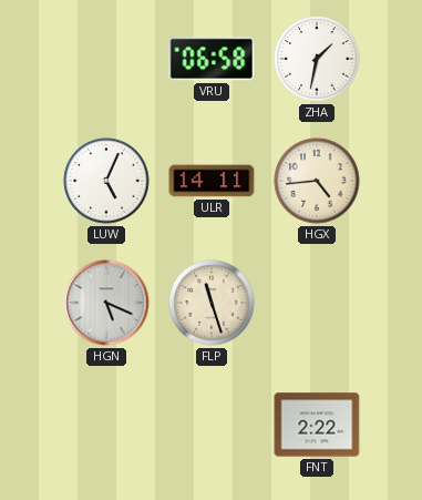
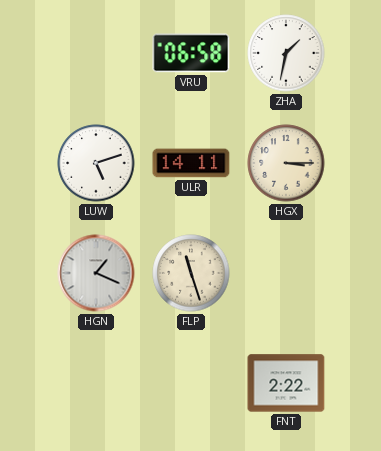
LUW: 5:04 -> 5:12
HGX: 4:44 -> 3:15
HGN: 5:19 -> 1:19
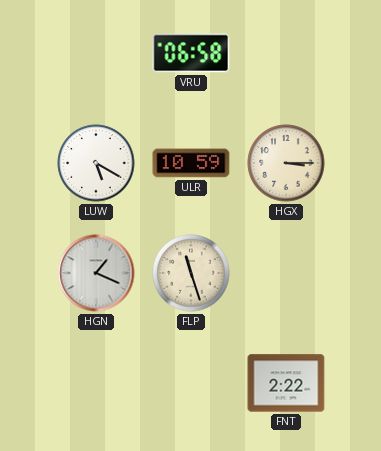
ZHA: 1:32 -> none
LUW: 5:12 -> 5:20
ULR: 14:11 -> 10:59
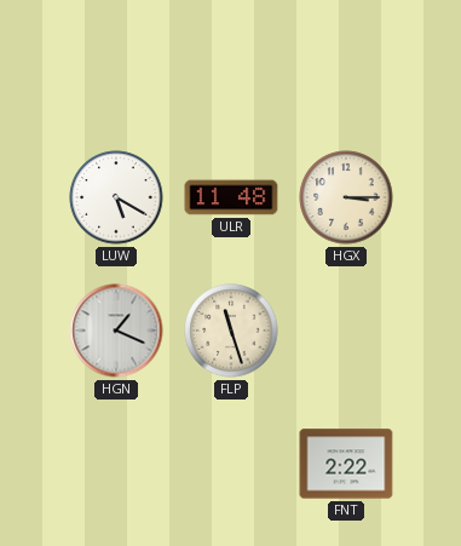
VRU: 06:58 -> none
ULR: 10:59 -> 11:48
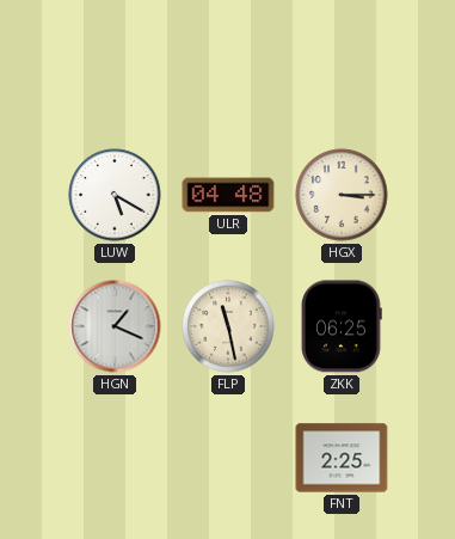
ULR: 11:48 -> 04:48
FLP: 11:27 -> 11:28
ZKK: none -> 06:25
FNT: 2:22 -> 2:25
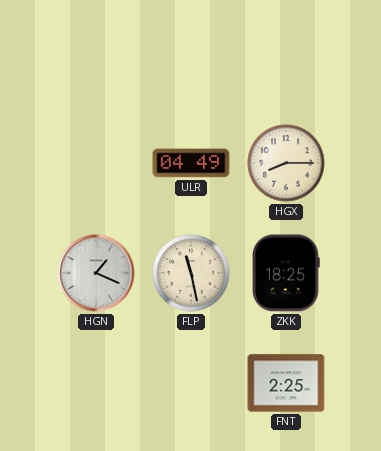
LUW: 5:20 -> none
ULR: 04:48 -> 04:49
HGX: 3:15 -> 8:15
ZKK: 06:25 -> 18:25
